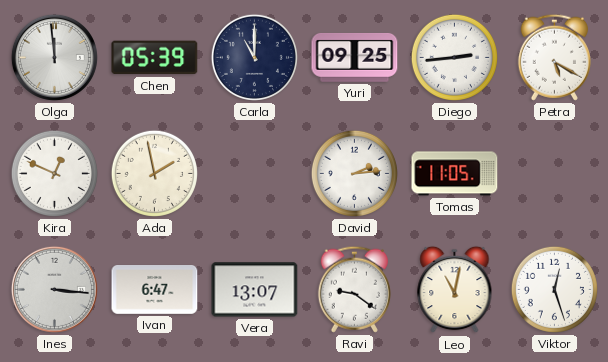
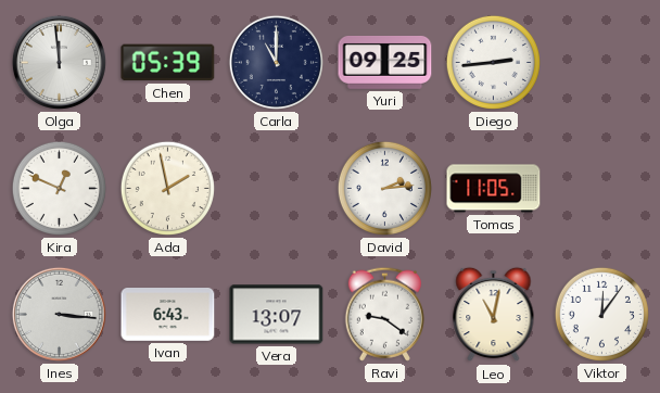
Petra: 5:20 -> none
Ivan: 6:47 -> 6:43
Viktor: 12:27 -> 12:06
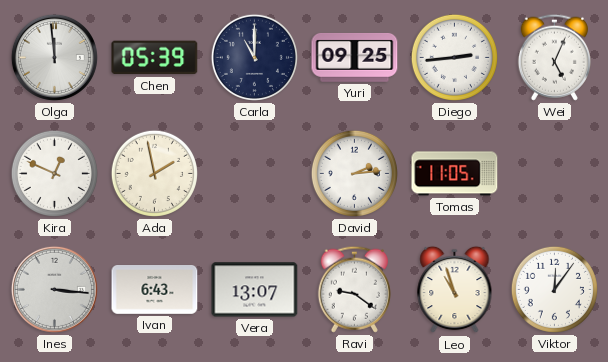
Wei: none -> 5:04
Leo: 11:02 -> 10:57
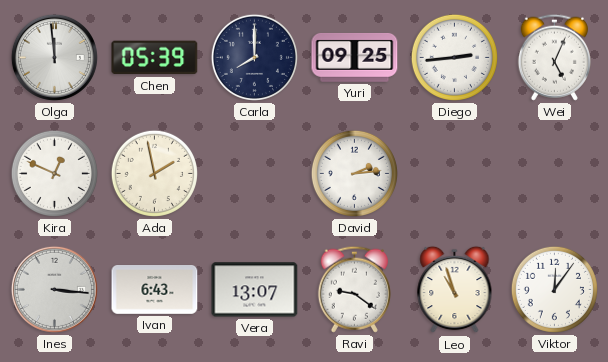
Carla: 11:00 -> 8:00
Tomas: 11:05 -> none
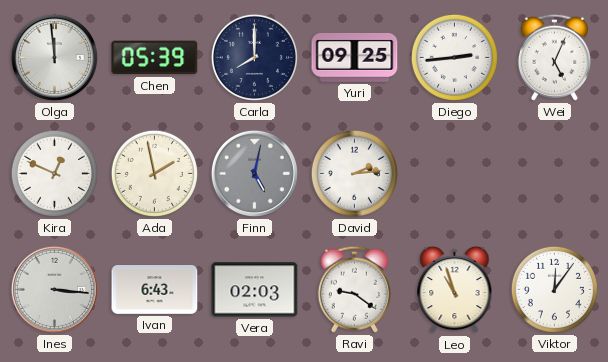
Finn: none -> 5:02
Vera: 13:07 -> 02:03
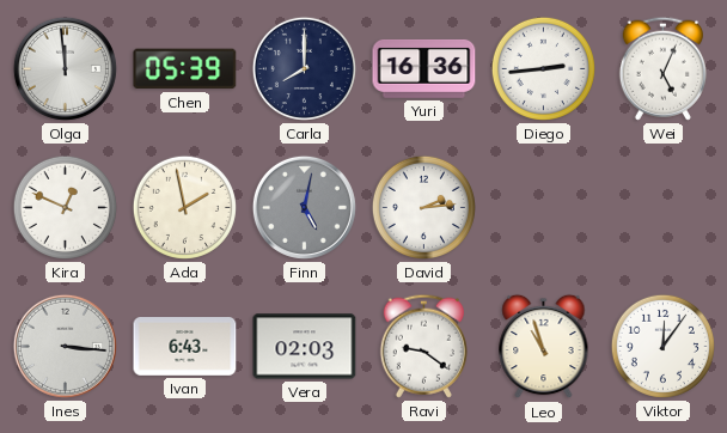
Yuri: 09:25 -> 16:36
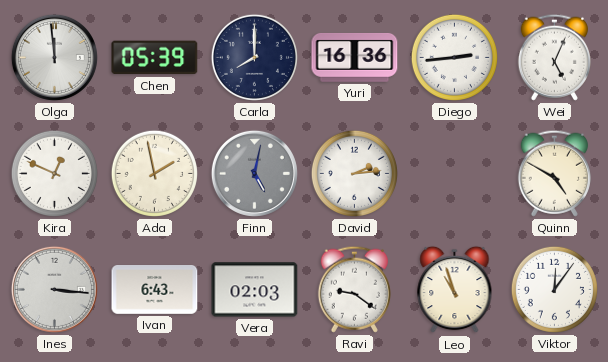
Quinn: none -> 4:50
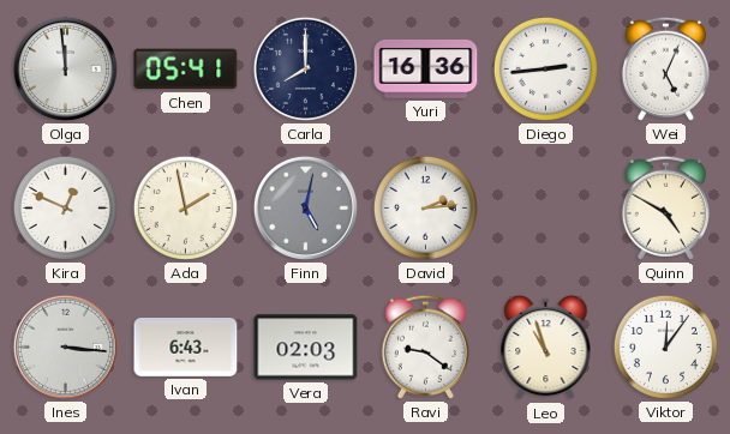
Chen: 05:39 -> 05:41
